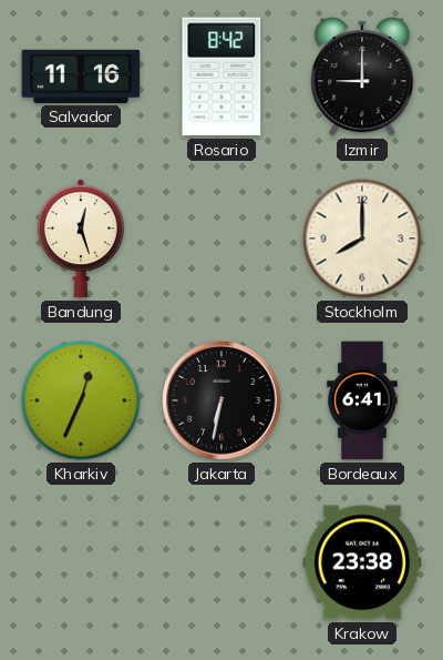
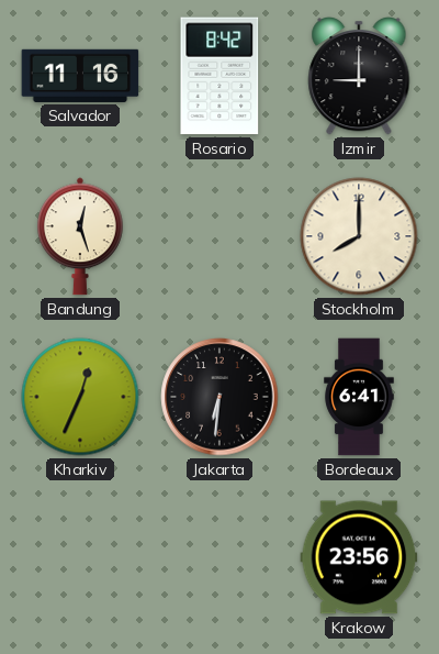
Jakarta: 6:32 -> 6:31
Krakow: 23:38 -> 23:56
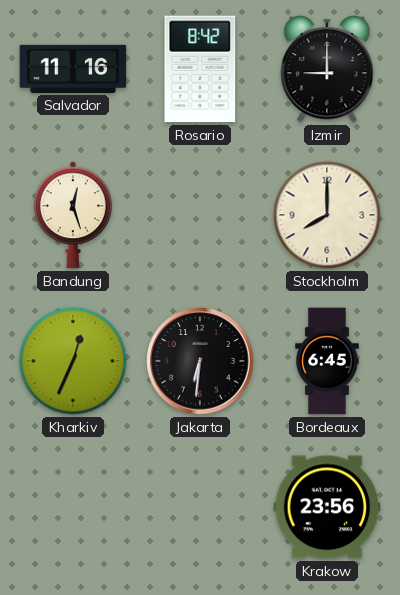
Bordeaux: 6:41 -> 6:45
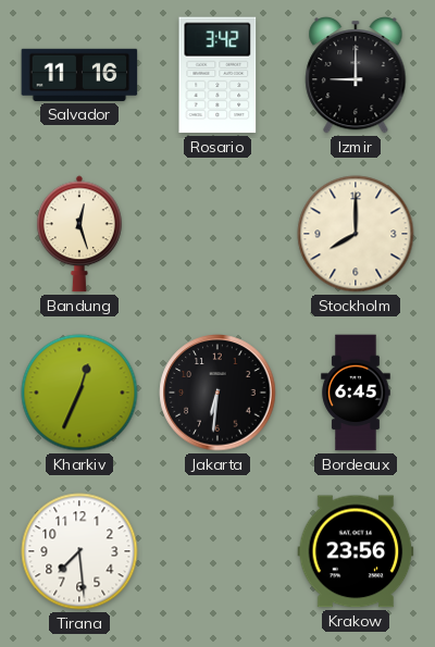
Rosario: 8:42 -> 3:42
Tirana: none -> 7:29
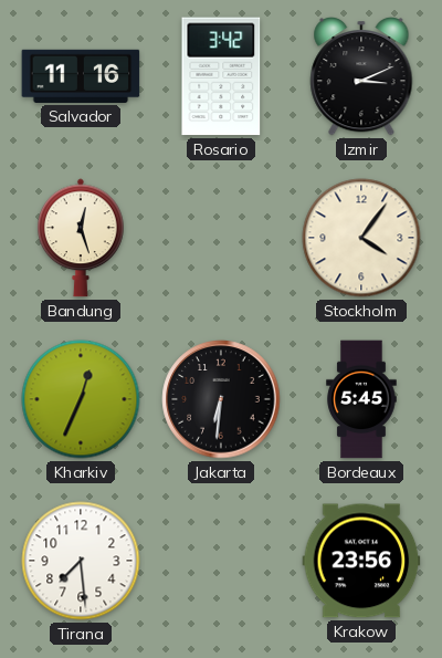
Izmir: 9:00 -> 3:11
Stockholm: 8:00 -> 4:06
Bordeaux: 6:45 -> 5:45
